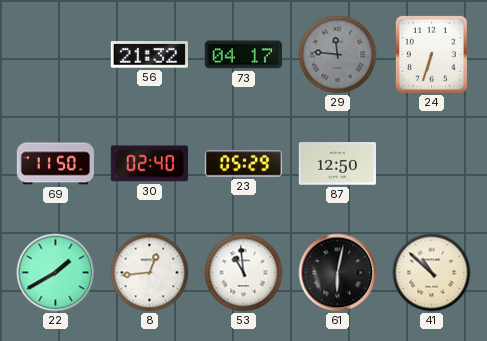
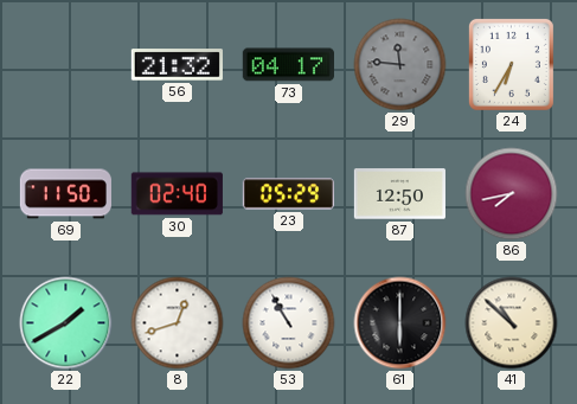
24: 6:33 -> 6:35
86: none -> 7:43
8: 12:44 -> 12:42
53: 10:59 -> 10:55
61: 6:02 -> 6:00
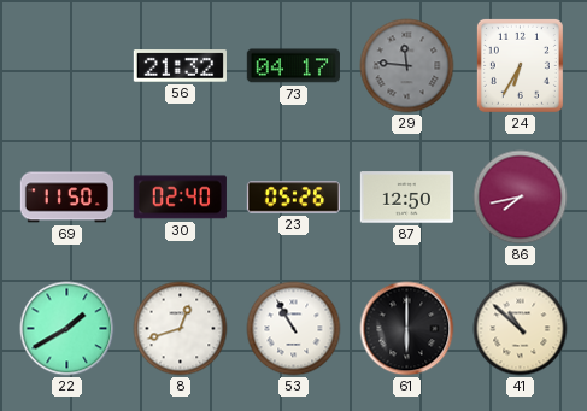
23: 05:29 -> 05:26
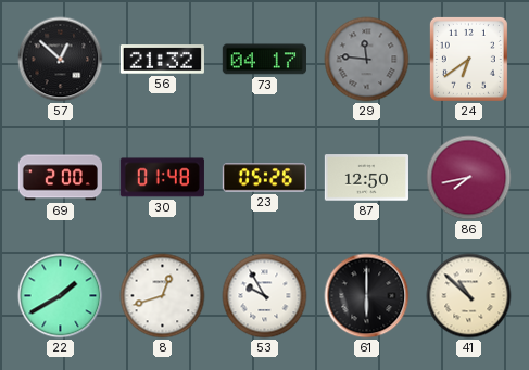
57: none -> 12:52
24: 6:35 -> 6:39
69: 11:50 -> 2:00
30: 02:40 -> 01:48
53: 10:55 -> 9:55
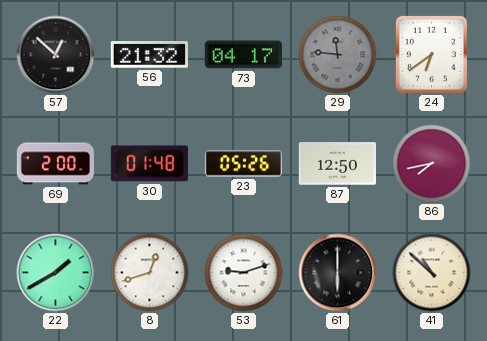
53: 9:55 -> 9:12
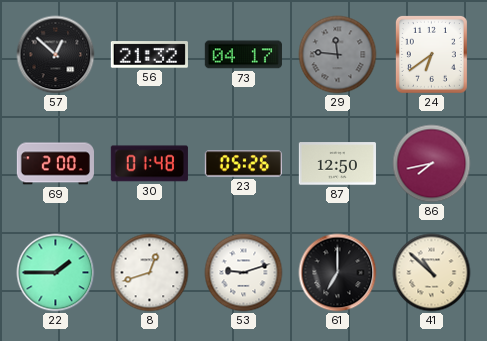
22: 1:40 -> 1:45
61: 6:00 -> 7:00
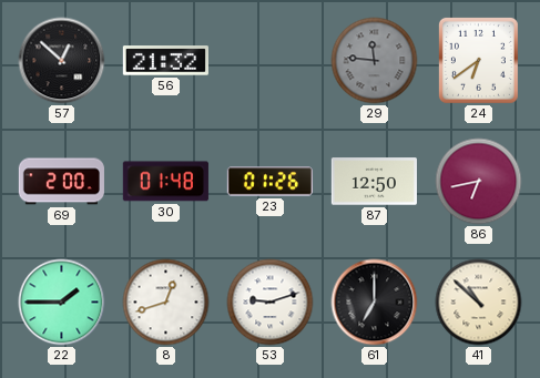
73: 04:17 -> none
23: 05:26 -> 01:26
86: 7:43 -> 6:43
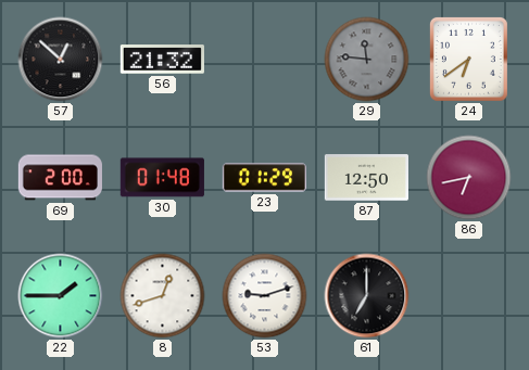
23: 01:26 -> 01:29
41: 10:52 -> none
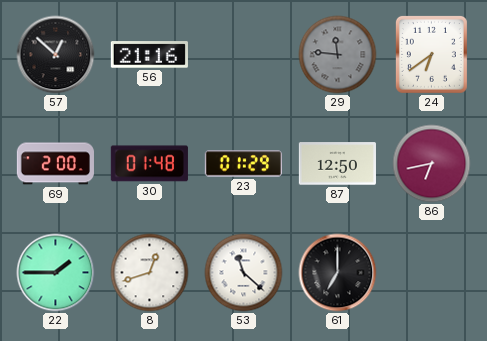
56: 21:32 -> 21:16
53: 9:12 -> 11:22
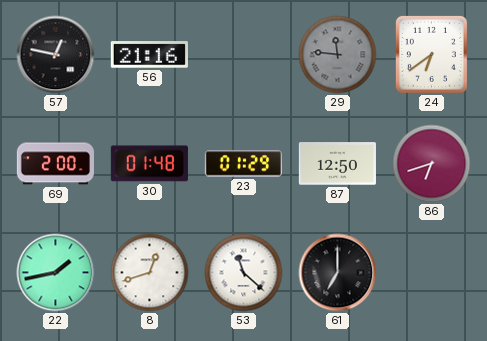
57: 12:52 -> 12:47
86: 6:43 -> 6:42
22: 1:45 -> 1:43
